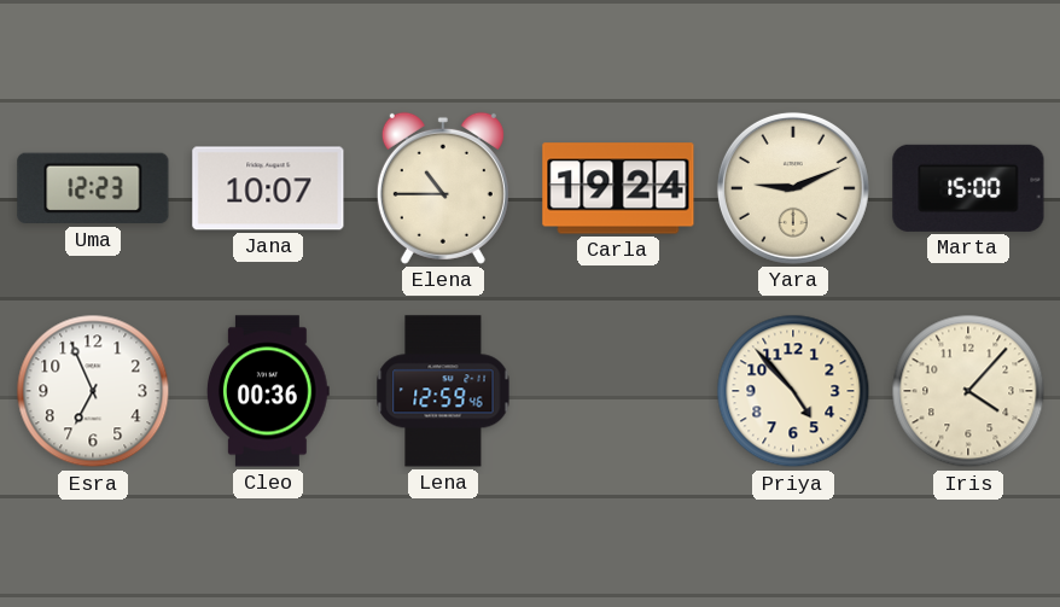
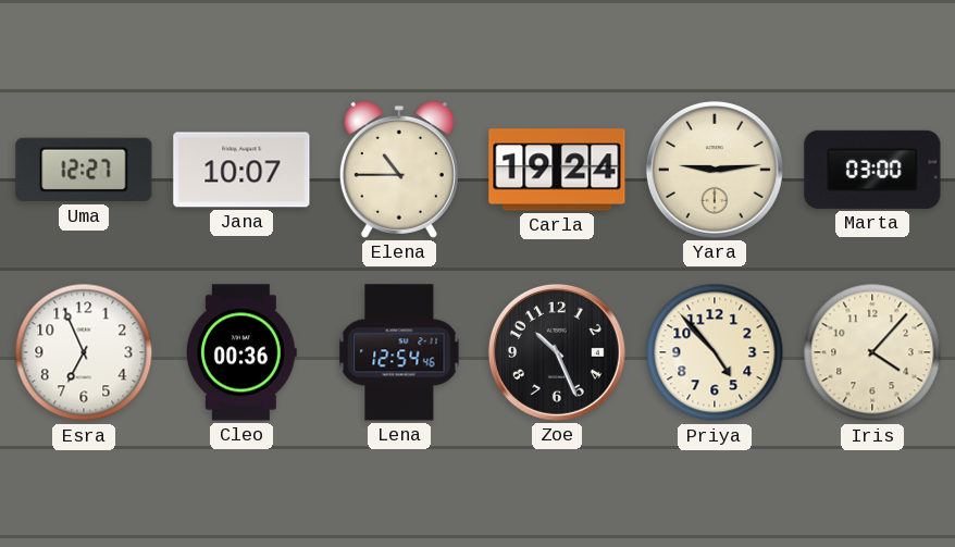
Uma: 12:23 -> 12:27
Yara: 9:11 -> 9:14
Marta: 15:00 -> 03:00
Lena: 12:59 -> 12:54
Zoe: none -> 10:26
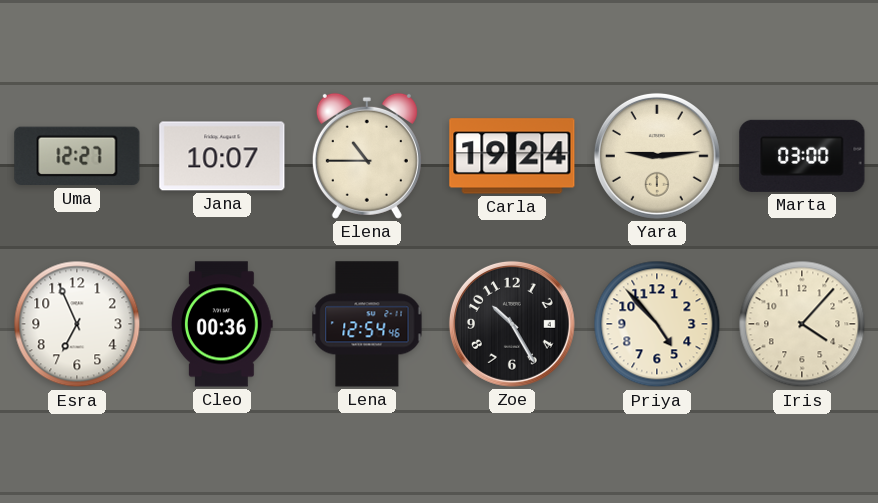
Zoe: 10:26 -> 10:25
